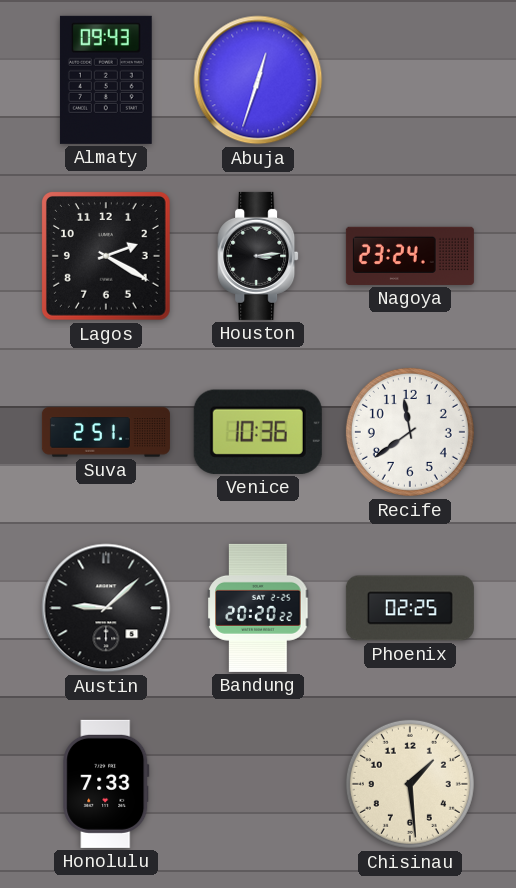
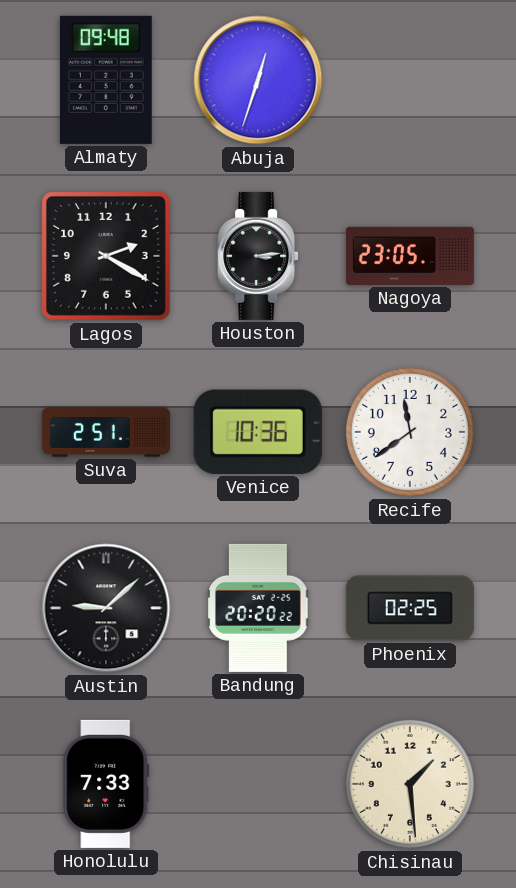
Almaty: 09:43 -> 09:48
Nagoya: 23:24 -> 23:05
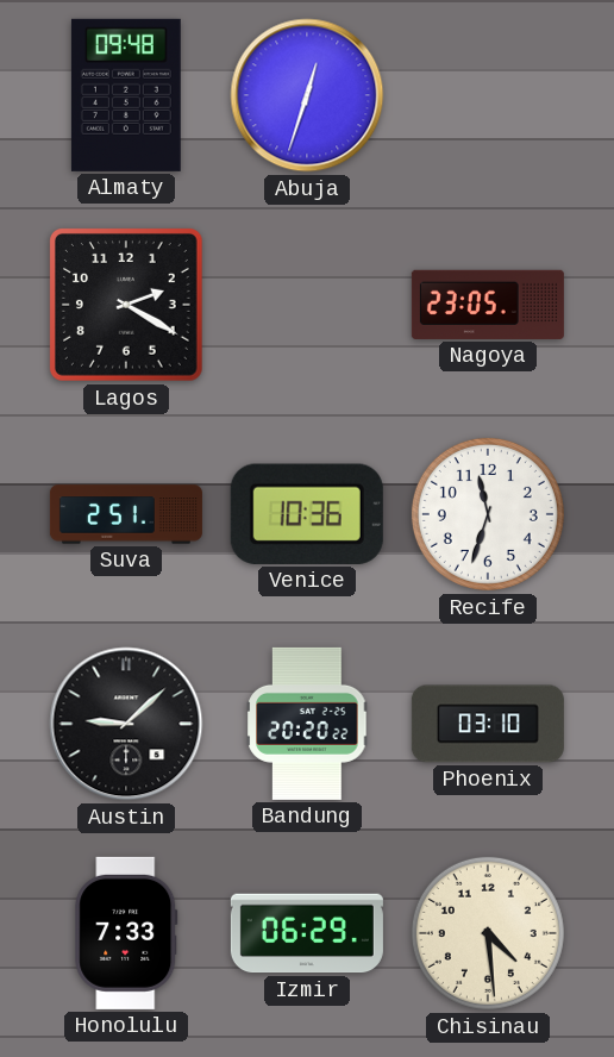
Houston: 3:14 -> none
Recife: 11:39 -> 11:33
Phoenix: 02:25 -> 03:10
Izmir: none -> 06:29
Chisinau: 1:29 -> 4:29
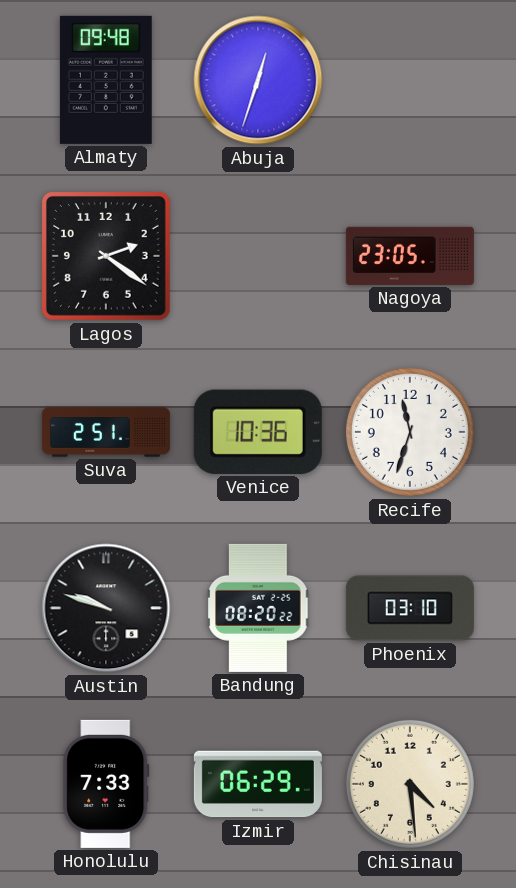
Lagos: 2:20 -> 2:21
Austin: 9:08 -> 9:48
Bandung: 20:20 -> 08:20
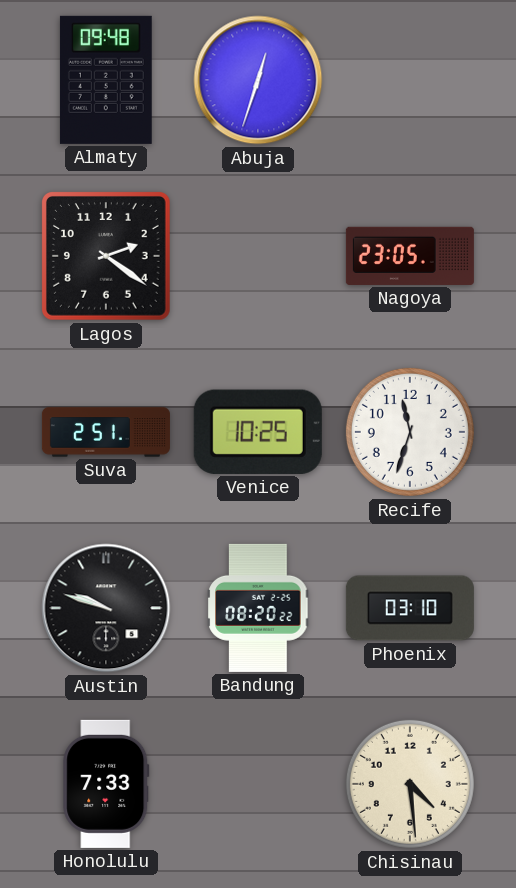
Venice: 10:36 -> 10:25
Izmir: 06:29 -> none
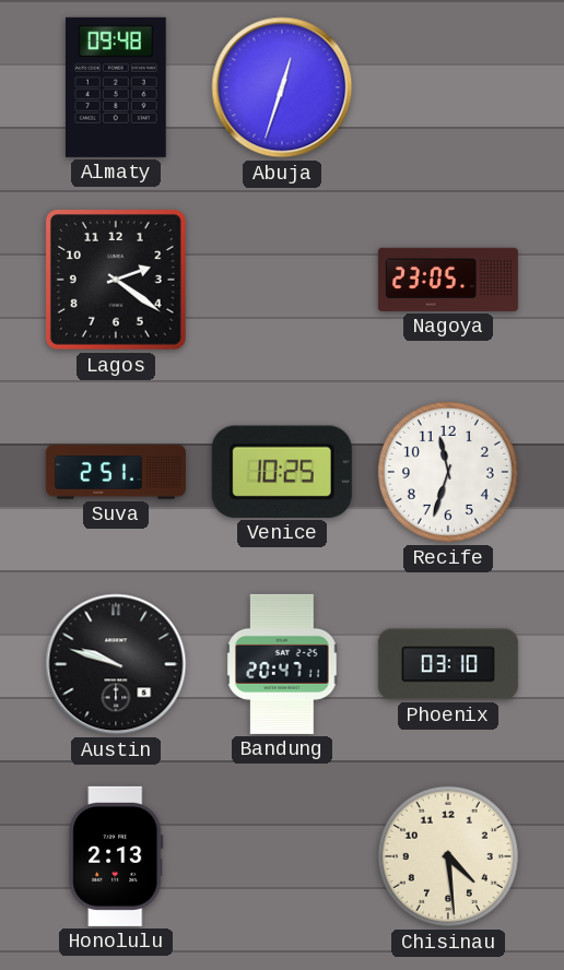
Bandung: 08:20 -> 20:47
Honolulu: 7:33 -> 2:13
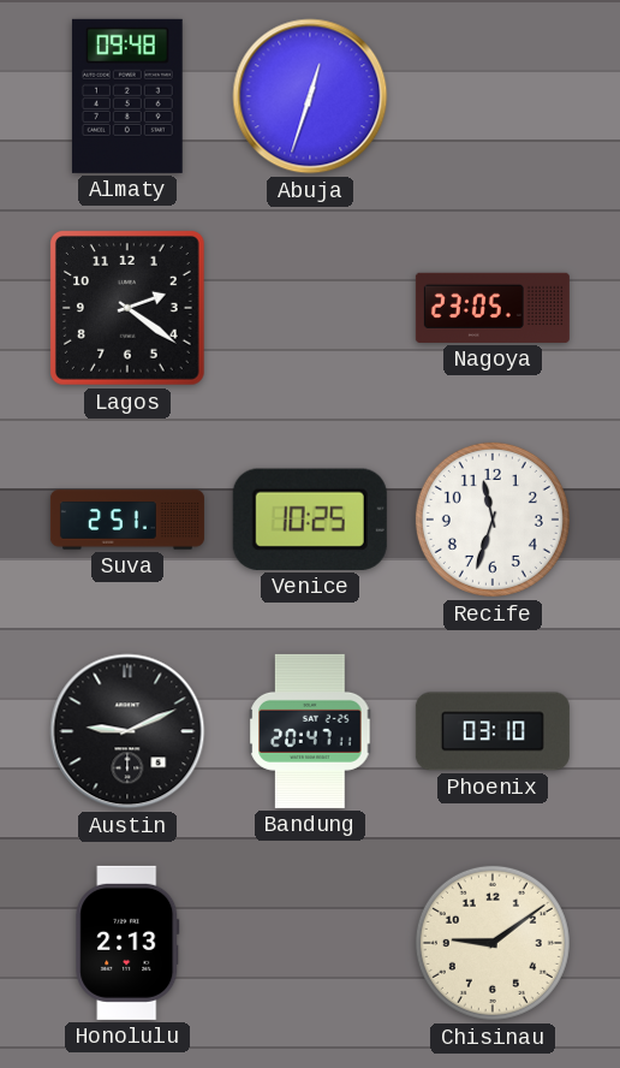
Austin: 9:48 -> 9:11
Chisinau: 4:29 -> 9:09
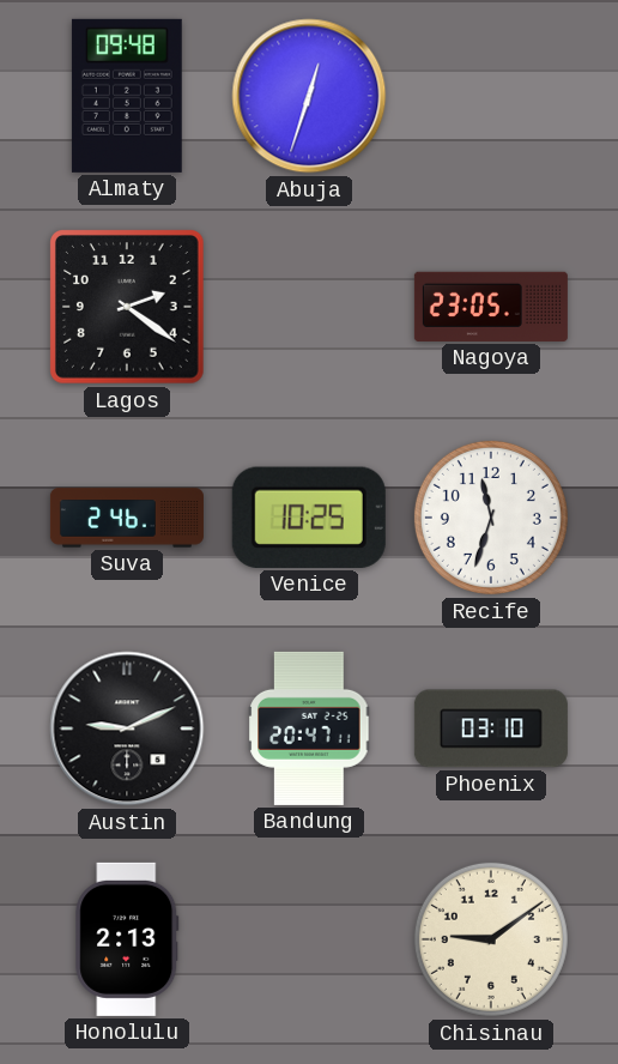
Suva: 2:51 -> 2:46
